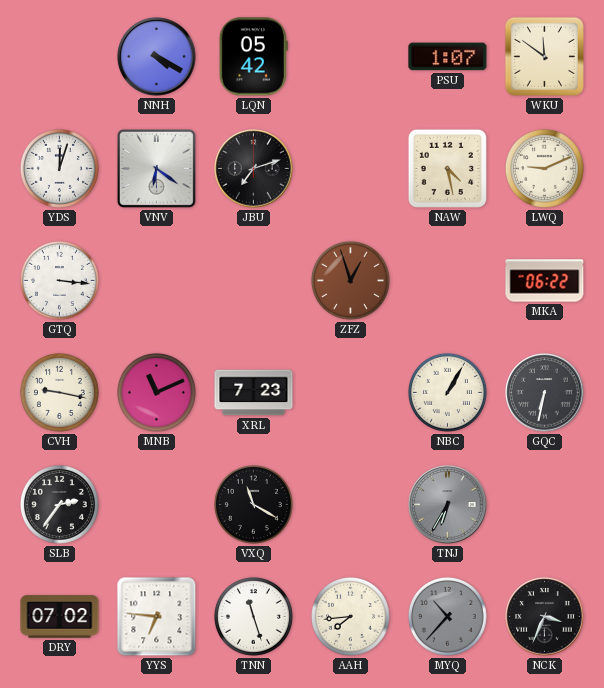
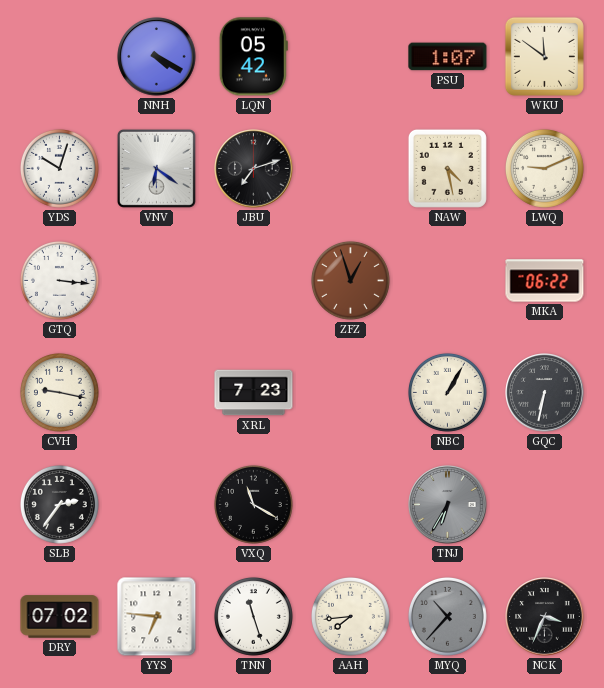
YDS: 12:03 -> 10:03
MNB: 11:11 -> none
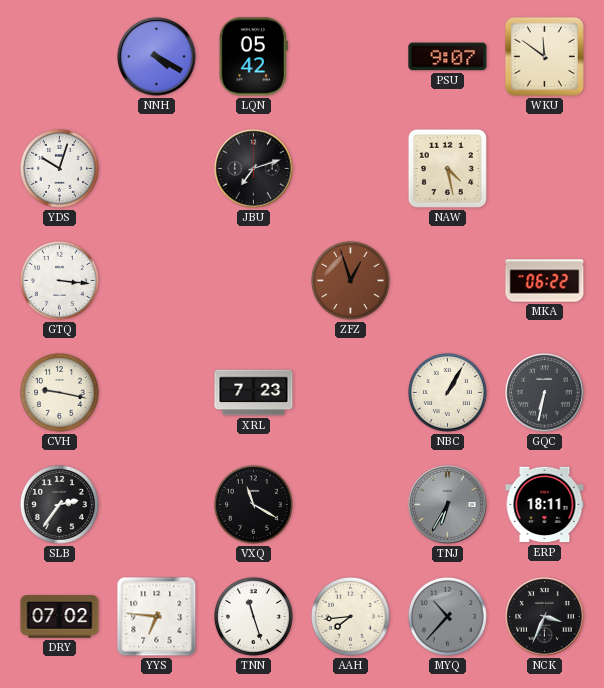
PSU: 1:07 -> 9:07
VNV: 6:21 -> none
LWQ: 9:11 -> none
ERP: none -> 18:11
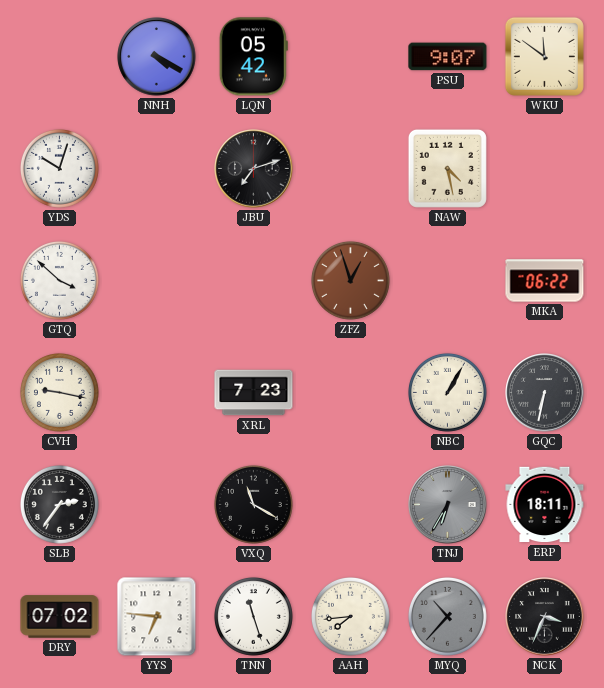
GTQ: 3:16 -> 3:52
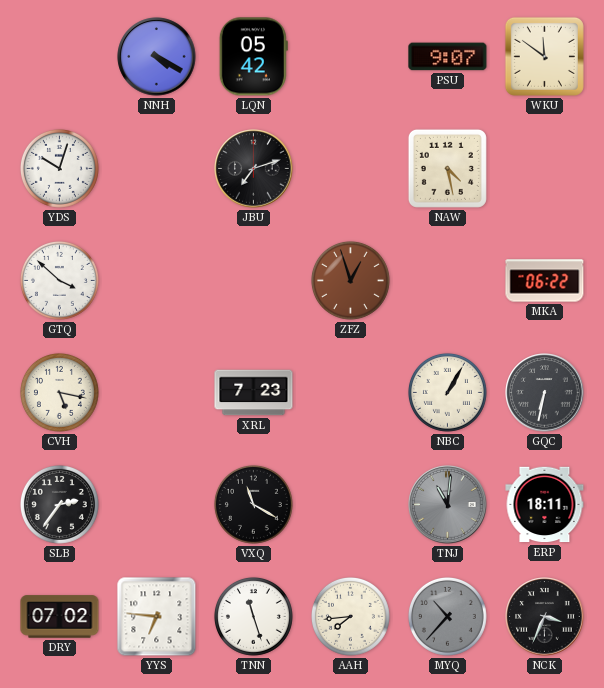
CVH: 9:17 -> 5:17
TNJ: 6:35 -> 11:01
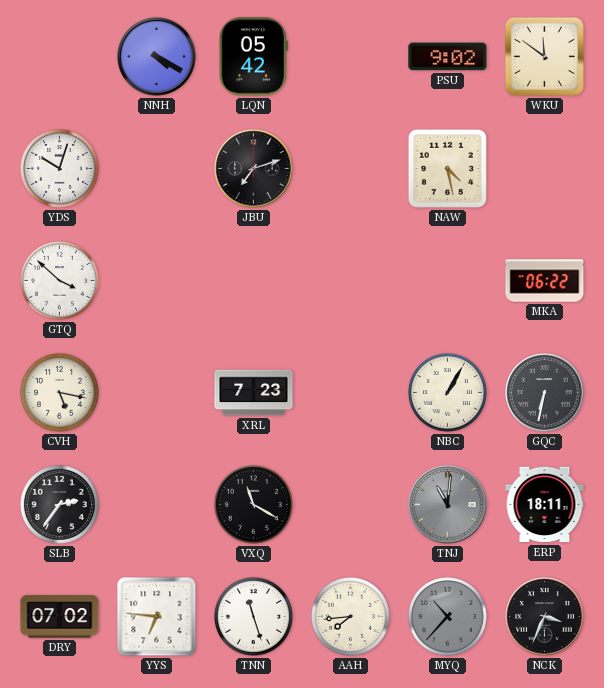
PSU: 9:07 -> 9:02
ZFZ: 12:57 -> none
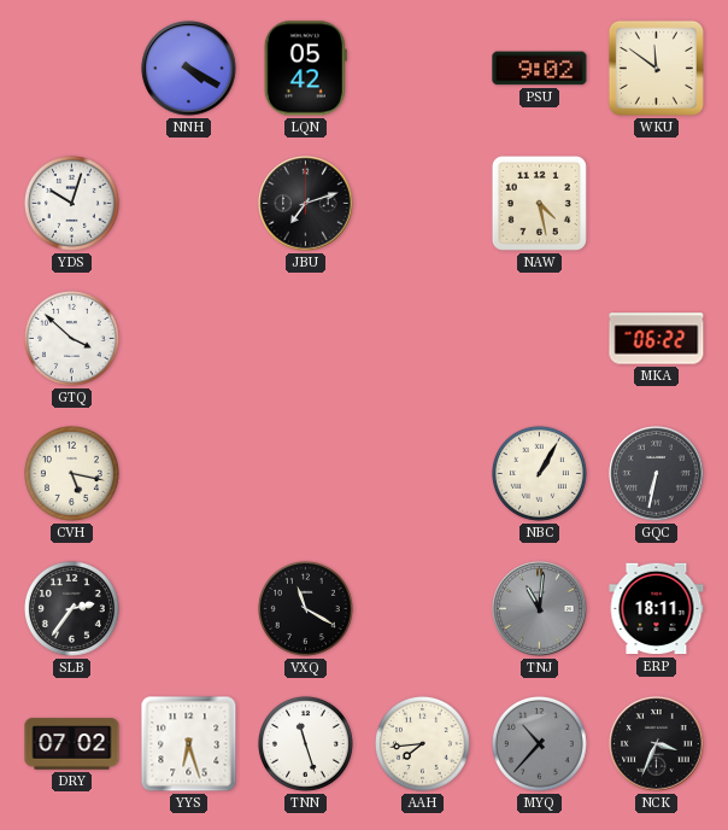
XRL: 7:23 -> none
YYS: 6:46 -> 6:27
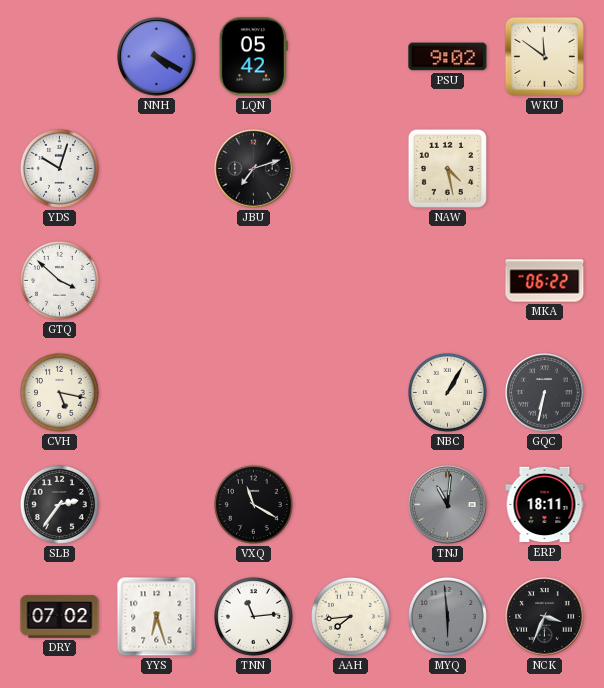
TNN: 11:27 -> 11:14
MYQ: 10:37 -> 5:59
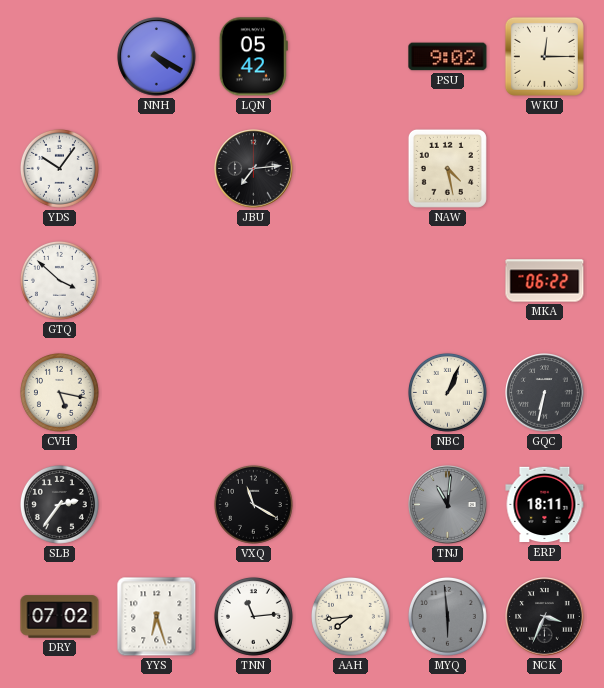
WKU: 11:51 -> 12:15
YDS: 10:03 -> 10:06
JBU: 7:12 -> 7:14
NBC: 1:05 -> 1:04
